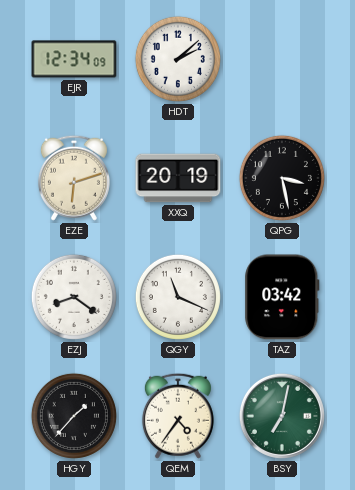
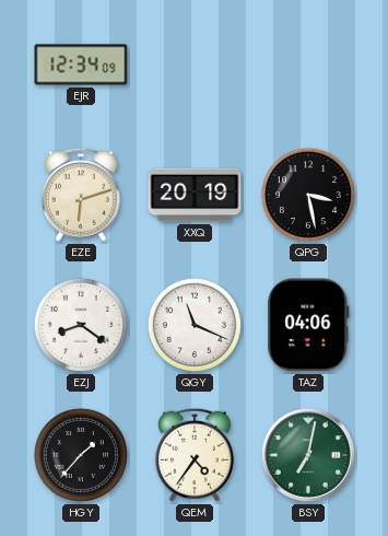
HDT: 2:08 -> none
TAZ: 03:42 -> 04:06
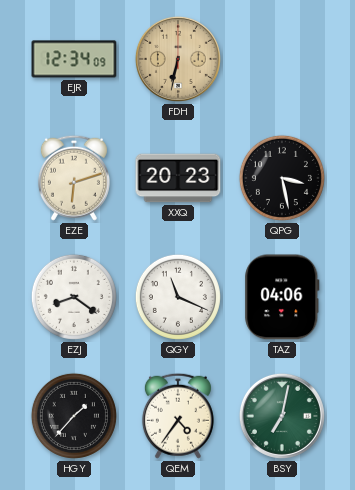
FDH: none -> 6:32
XXQ: 20:19 -> 20:23
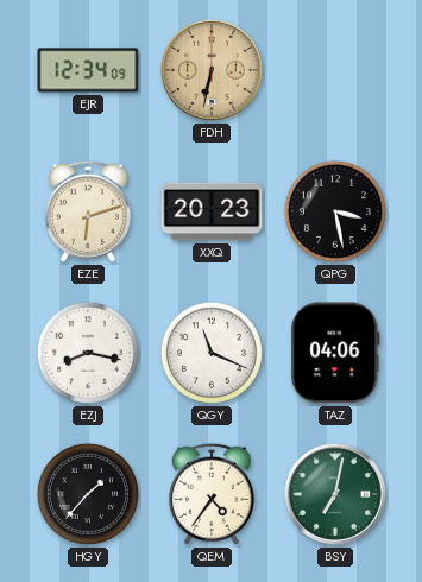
EZJ: 8:21 -> 8:17
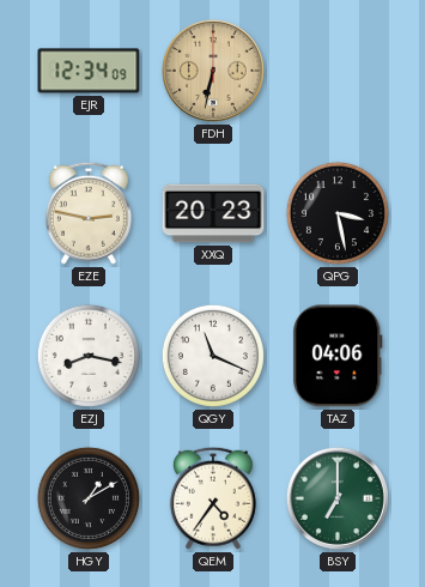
EZE: 6:12 -> 2:47
HGY: 1:37 -> 1:10
BSY: 7:02 -> 7:00
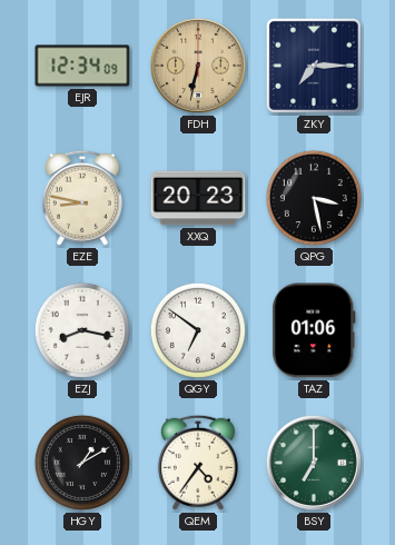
ZKY: none -> 7:15
EZE: 2:47 -> 8:47
QGY: 11:19 -> 6:51
TAZ: 04:06 -> 01:06
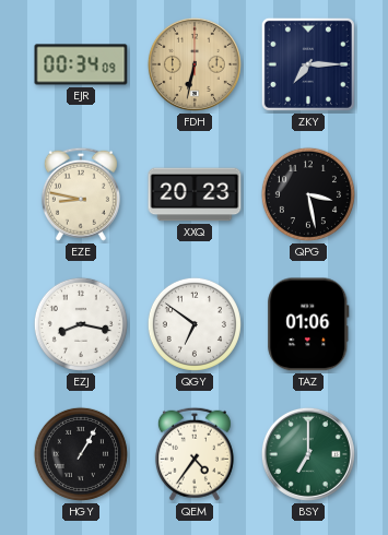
EJR: 12:34 -> 00:34
HGY: 1:10 -> 1:05
